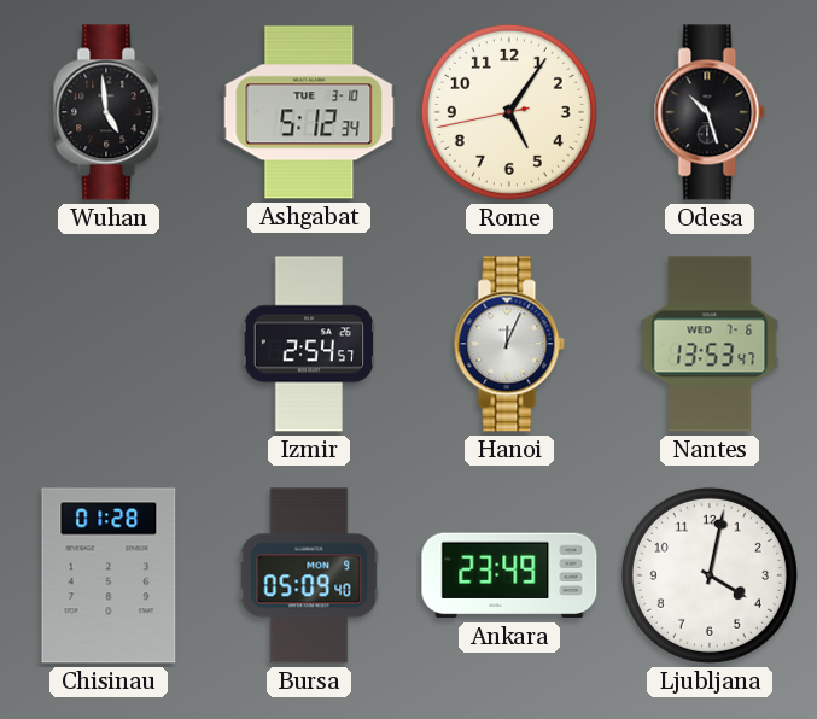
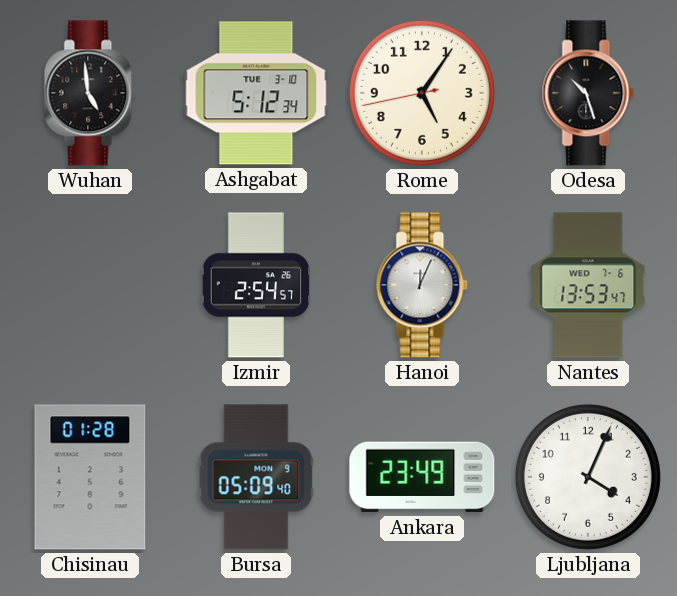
Ljubljana: 4:02 -> 4:04
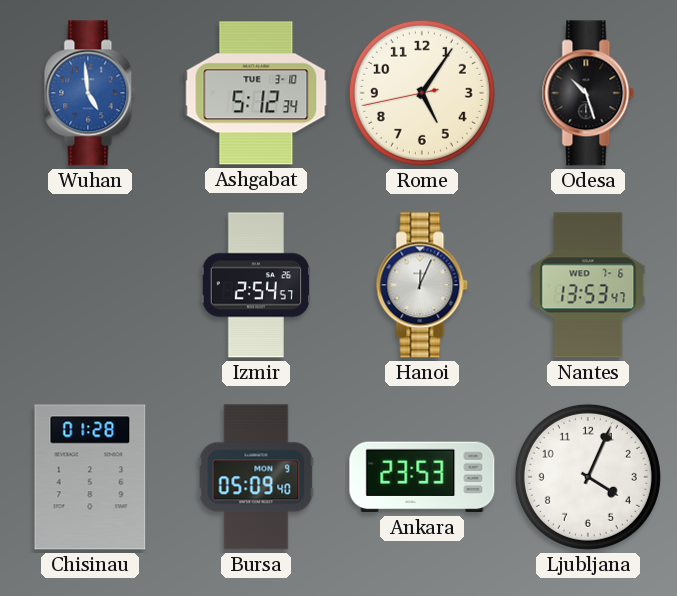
Wuhan dial: black -> blue
Ankara: 23:49 -> 23:53
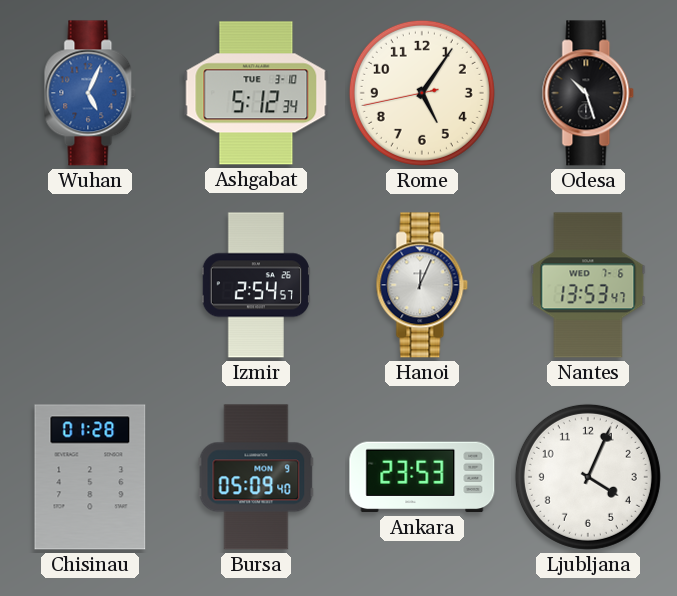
Wuhan: 4:59 -> 5:04
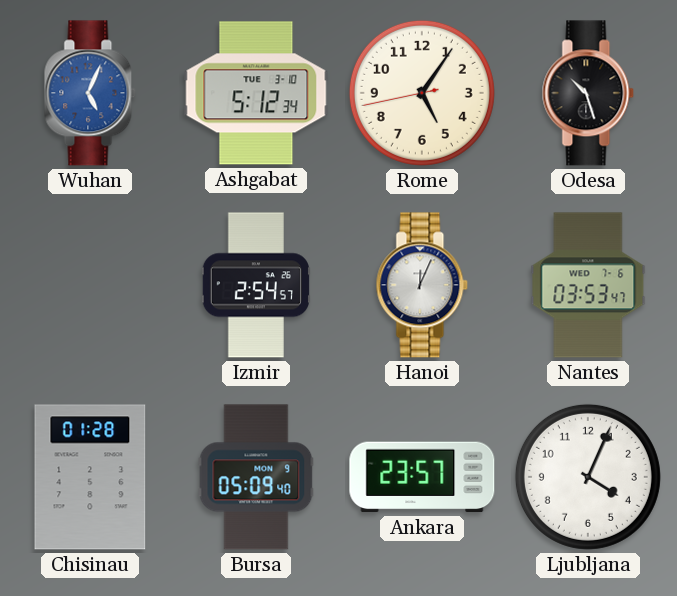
Nantes: 13:53 -> 03:53
Ankara: 23:53 -> 23:57
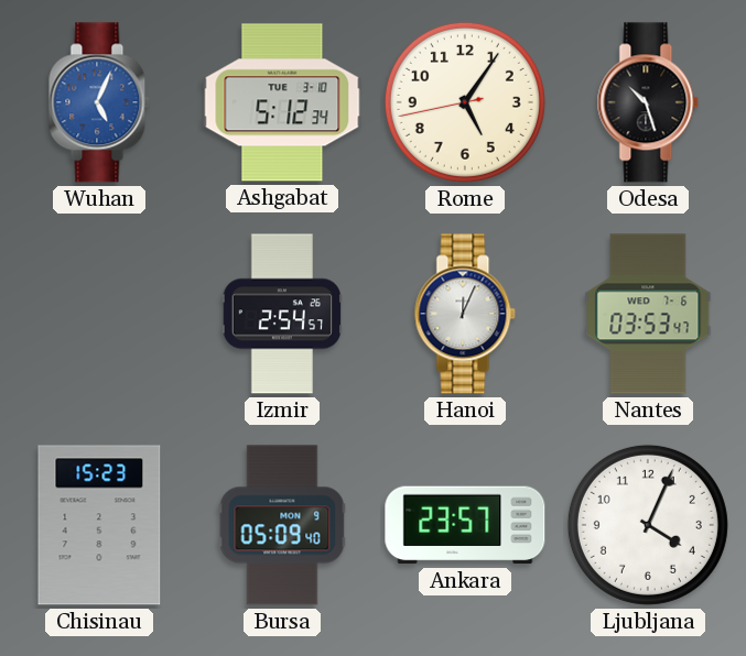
Chisinau: 01:28 -> 15:23
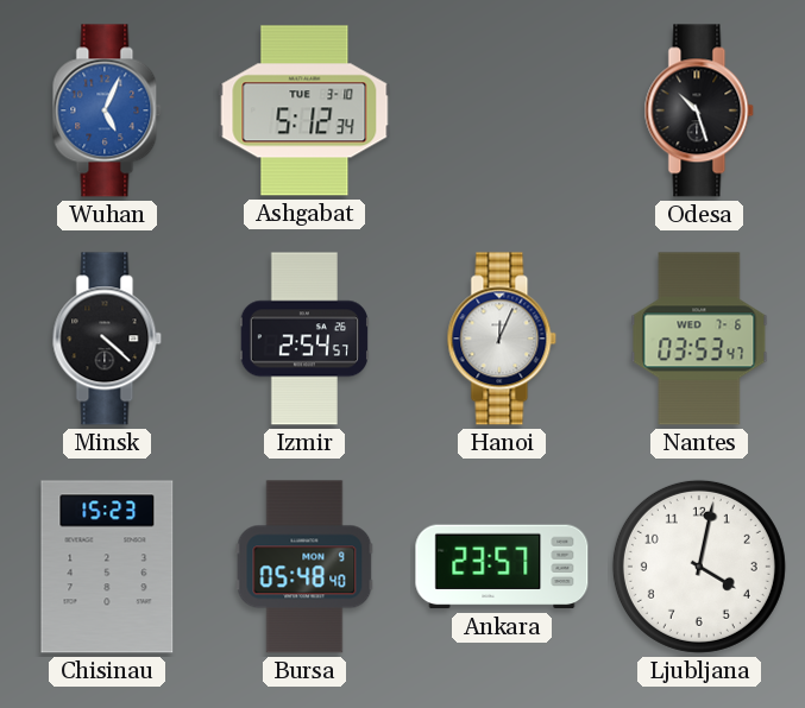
Rome: 5:05 -> none
Minsk: none -> 4:22
Bursa: 05:09 -> 05:48
Ljubljana: 4:04 -> 4:02
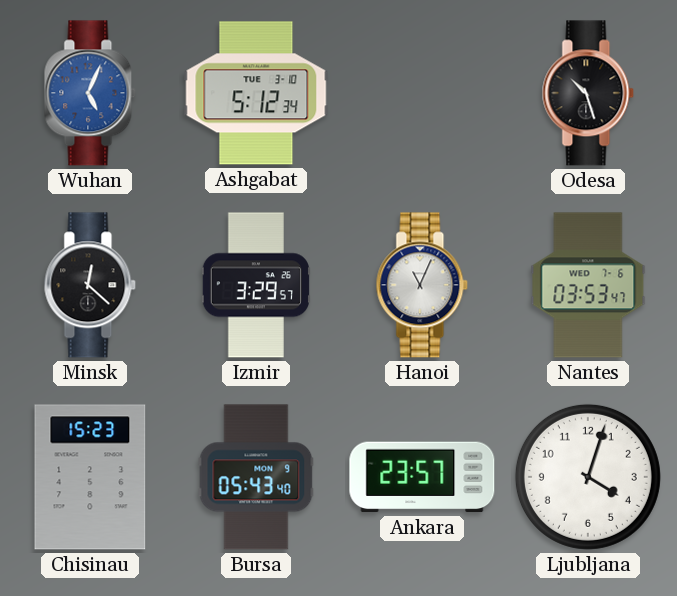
Minsk: 4:22 -> 12:22
Izmir: 2:54 -> 3:29
Hanoi: 12:04 -> 11:04
Bursa: 05:48 -> 05:43
Ljubljana: 4:02 -> 4:03
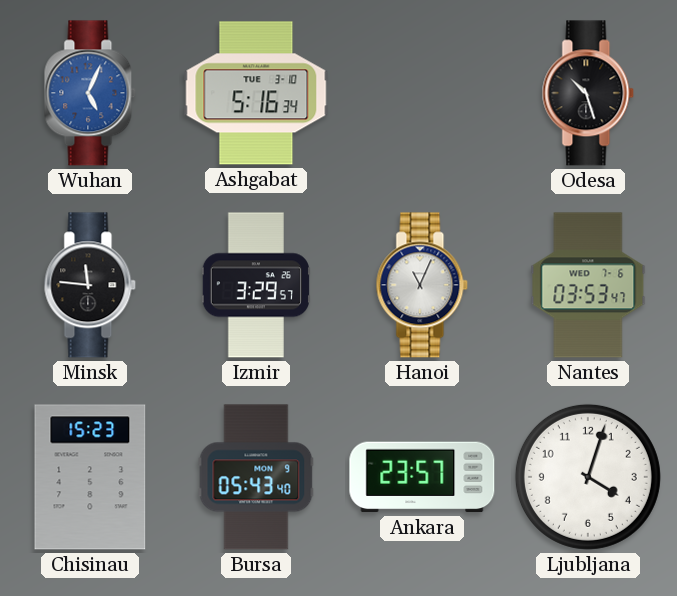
Ashgabat: 5:12 -> 5:16
Minsk: 12:22 -> 11:46
